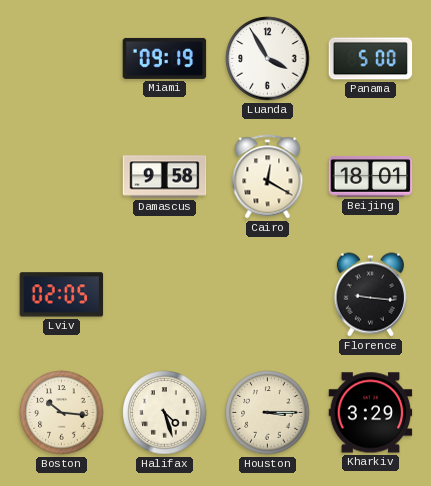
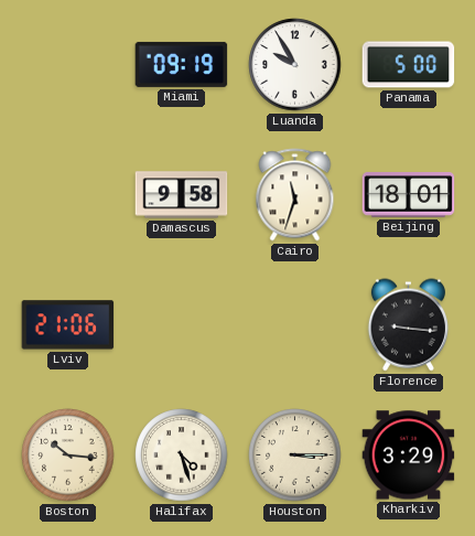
Luanda: 3:55 -> 9:55
Cairo: 12:20 -> 11:33
Lviv: 02:05 -> 21:06
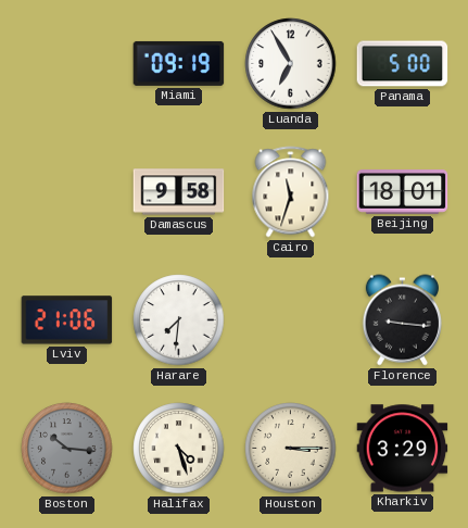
Luanda: 9:55 -> 6:55
Harare: none -> 7:31
Boston dial: cream -> grey
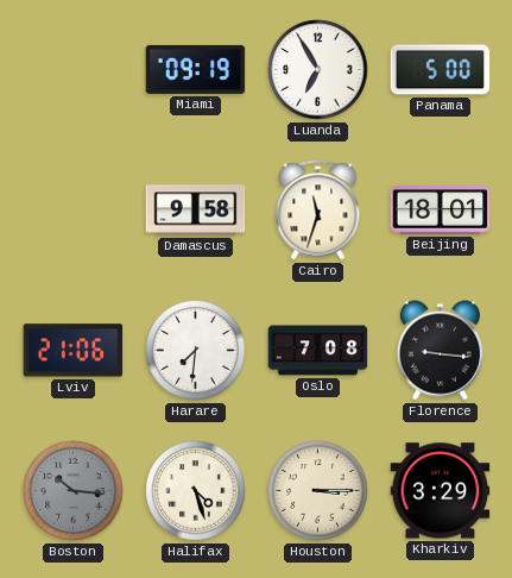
Oslo: none -> 7:08
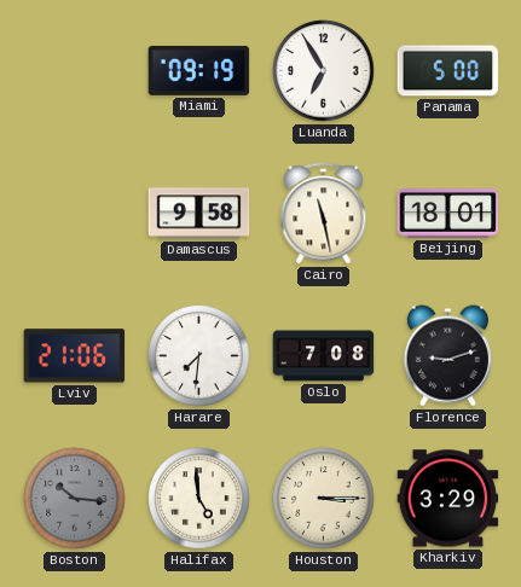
Cairo: 11:33 -> 11:28
Florence: 9:16 -> 9:12
Halifax: 4:27 -> 4:59
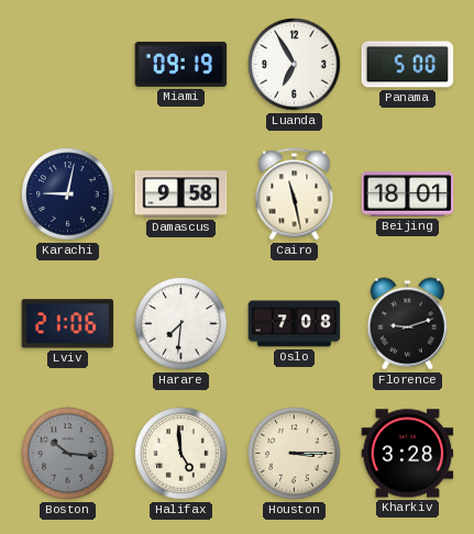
Karachi: none -> 9:02
Kharkiv: 3:29 -> 3:28
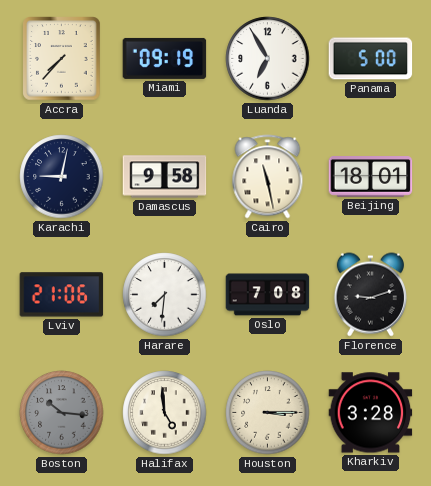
Accra: none -> 7:37
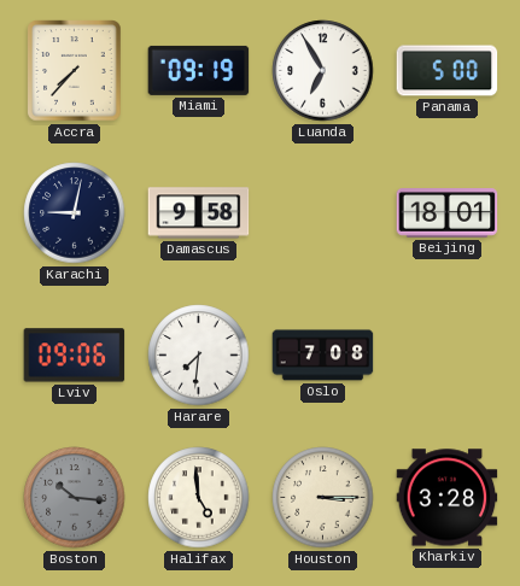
Cairo: 11:28 -> none
Lviv: 21:06 -> 09:06
Florence: 9:12 -> none
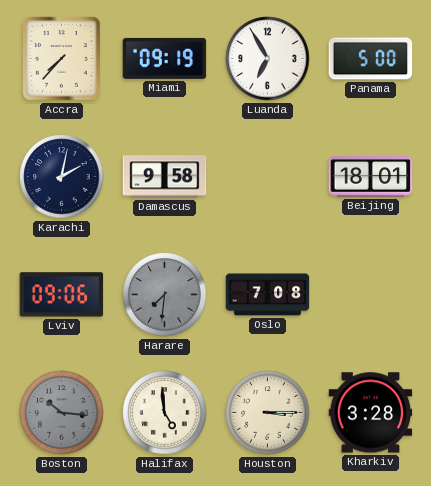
Karachi: 9:02 -> 2:02
Harare dial: white -> grey
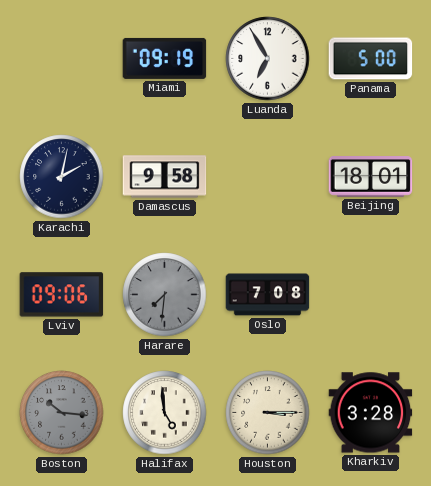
Accra: 7:37 -> none
